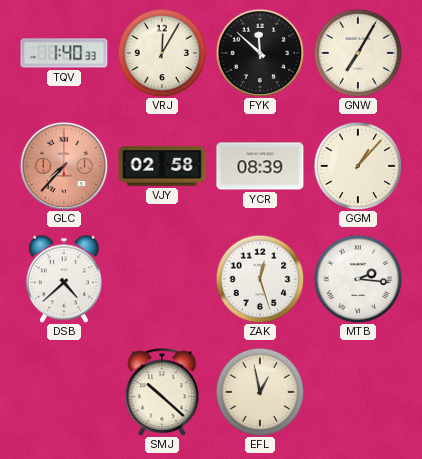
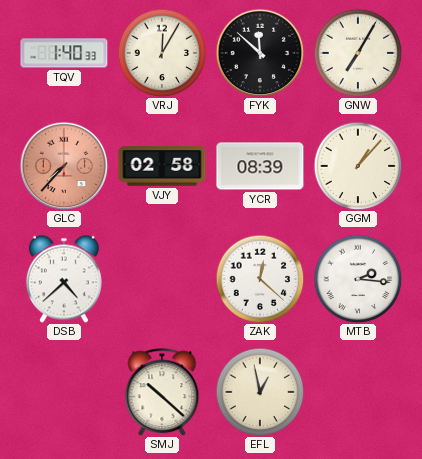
ZAK: 12:27 -> 12:22
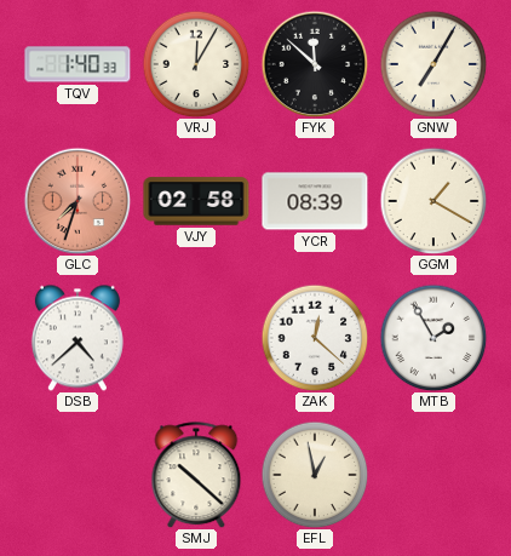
GLC: 7:37 -> 7:33
GGM: 1:07 -> 1:20
MTB: 2:16 -> 1:55
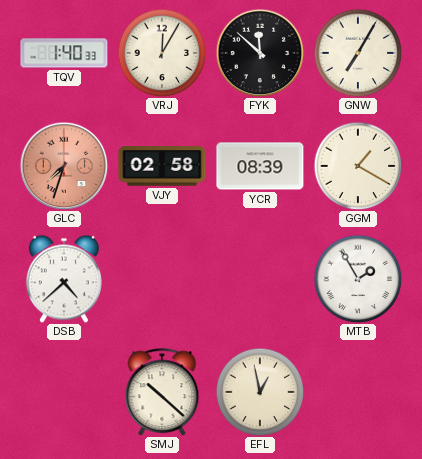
ZAK: 12:22 -> none
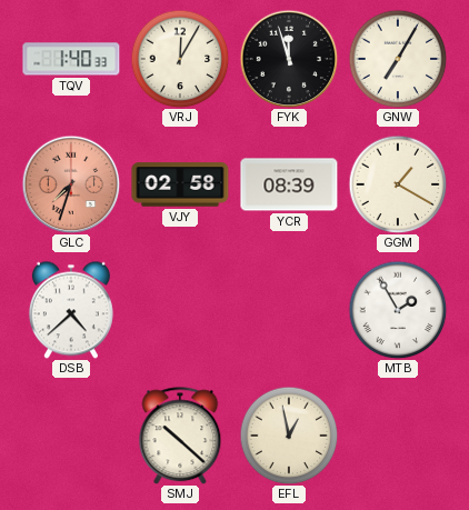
FYK: 11:52 -> 11:57
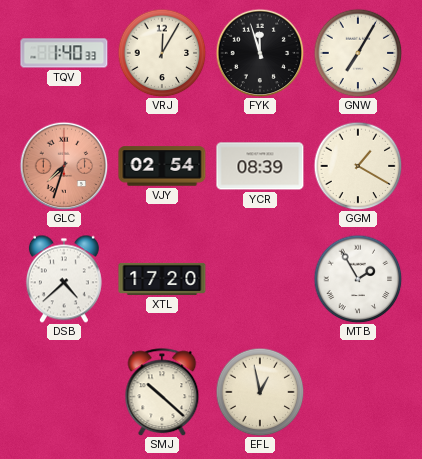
VJY: 02:58 -> 02:54
XTL: none -> 17:20
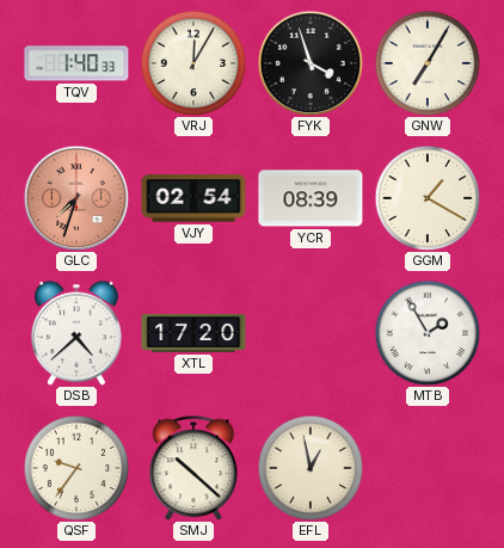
FYK: 11:57 -> 3:57
QSF: none -> 9:36
